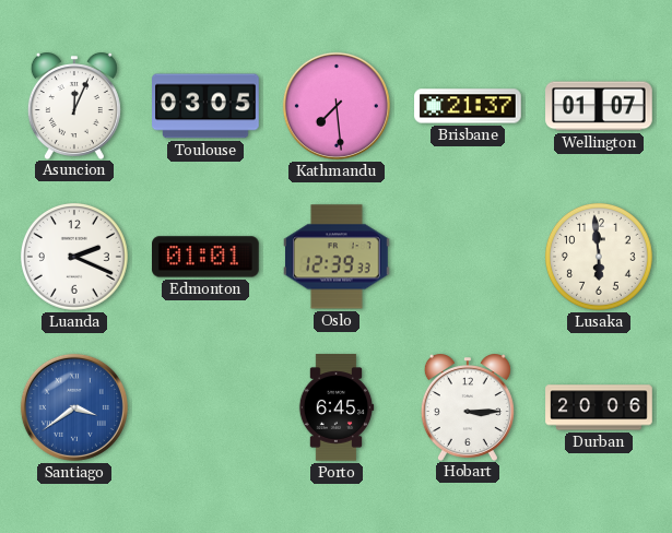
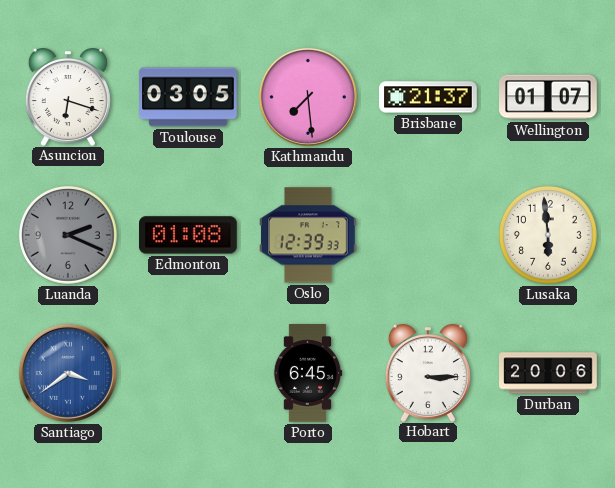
Asuncion: 12:04 -> 6:18
Luanda dial: white -> grey
Edmonton: 01:01 -> 01:08
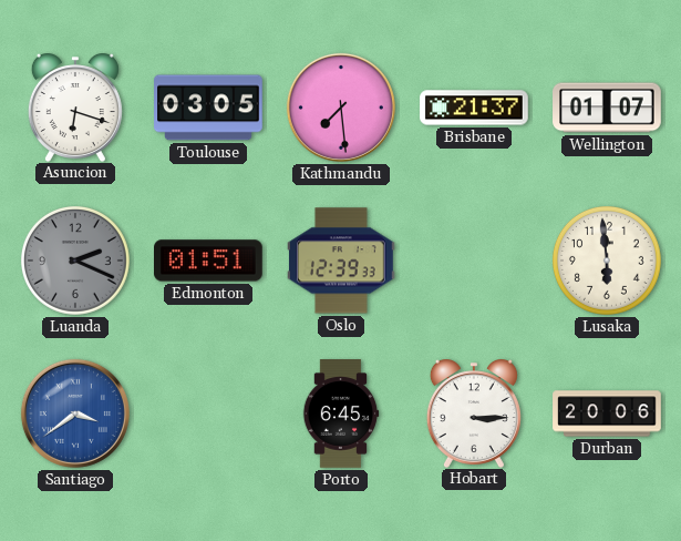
Edmonton: 01:08 -> 01:51
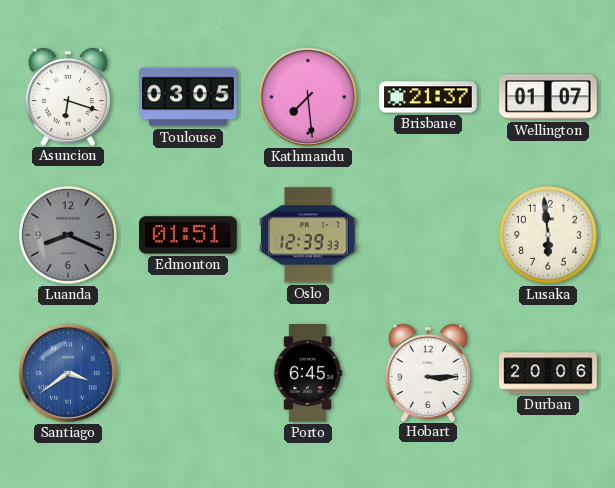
Luanda: 2:19 -> 8:19
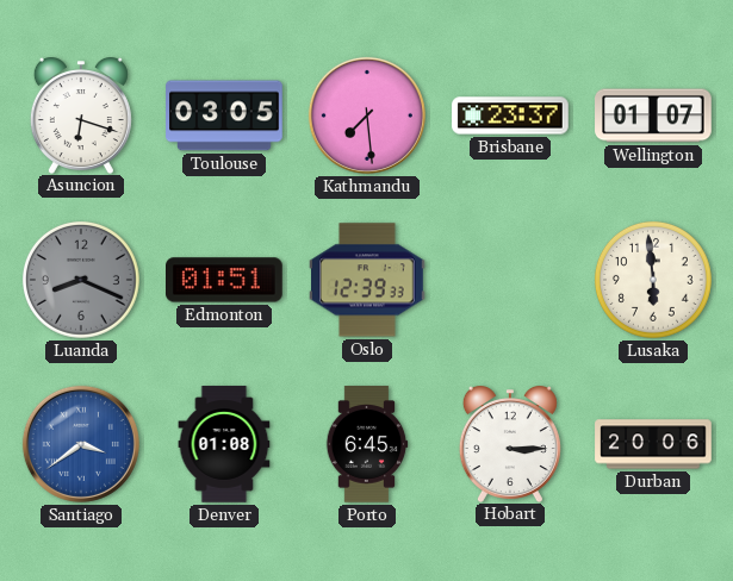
Brisbane: 21:37 -> 23:37
Denver: none -> 01:08
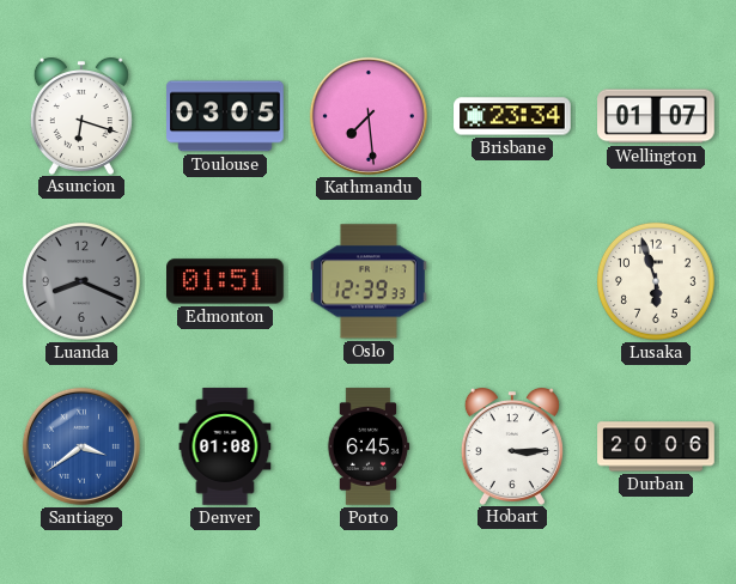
Brisbane: 23:37 -> 23:34
Lusaka: 5:59 -> 5:57
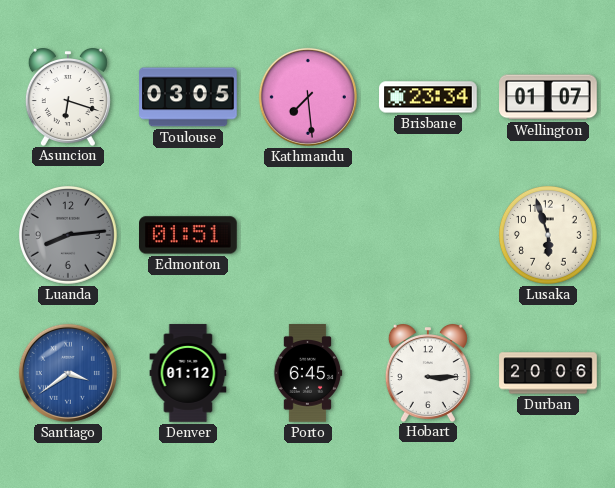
Luanda: 8:19 -> 8:14
Oslo: 12:39 -> none
Denver: 01:08 -> 01:12
